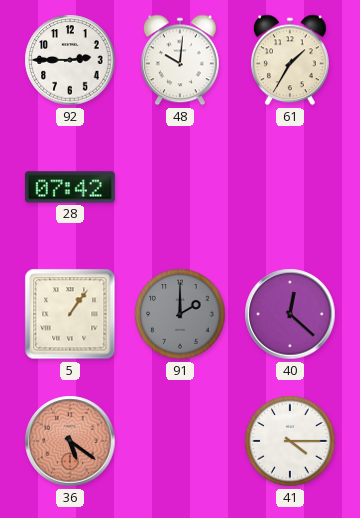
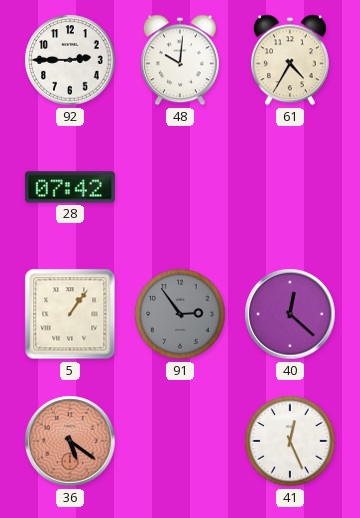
61: 1:35 -> 4:35
91: 2:00 -> 2:54
41: 4:15 -> 12:26
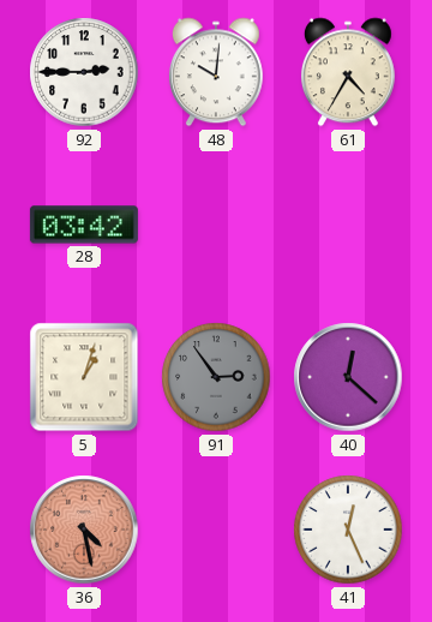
28: 07:42 -> 03:42
5: 1:06 -> 1:03
36: 5:21 -> 4:28
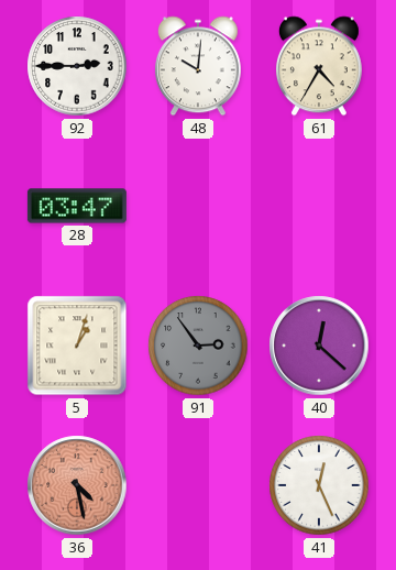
28: 03:42 -> 03:47
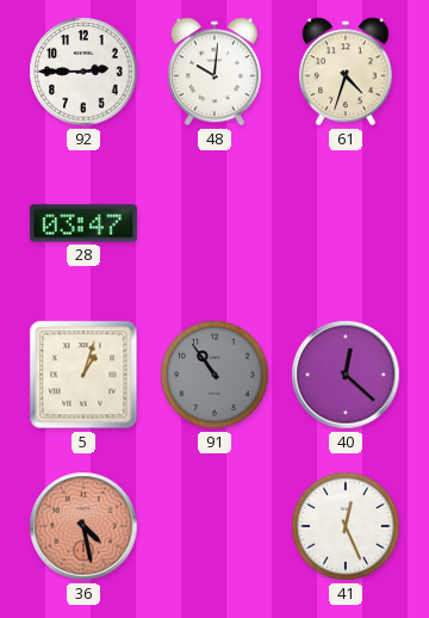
61: 4:35 -> 4:33
91: 2:54 -> 10:54
